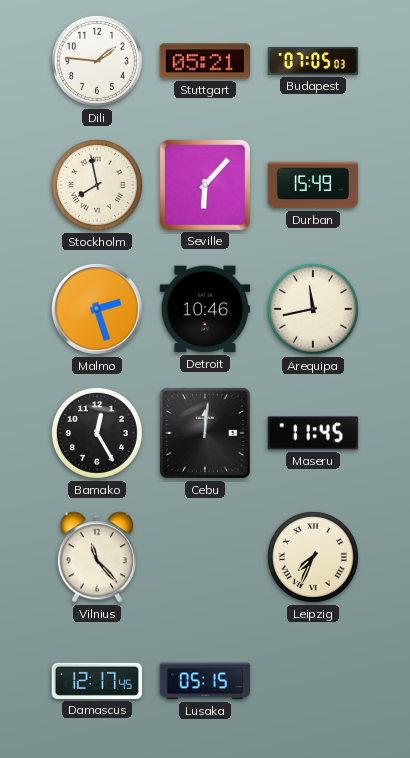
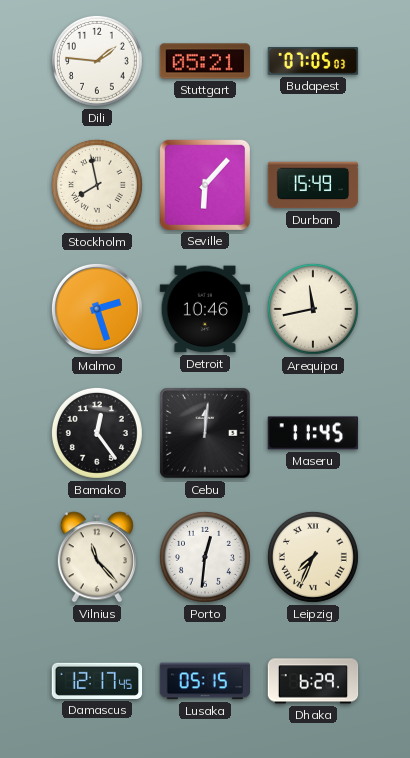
Bamako: 12:25 -> 12:24
Porto: none -> 12:31
Dhaka: none -> 6:29
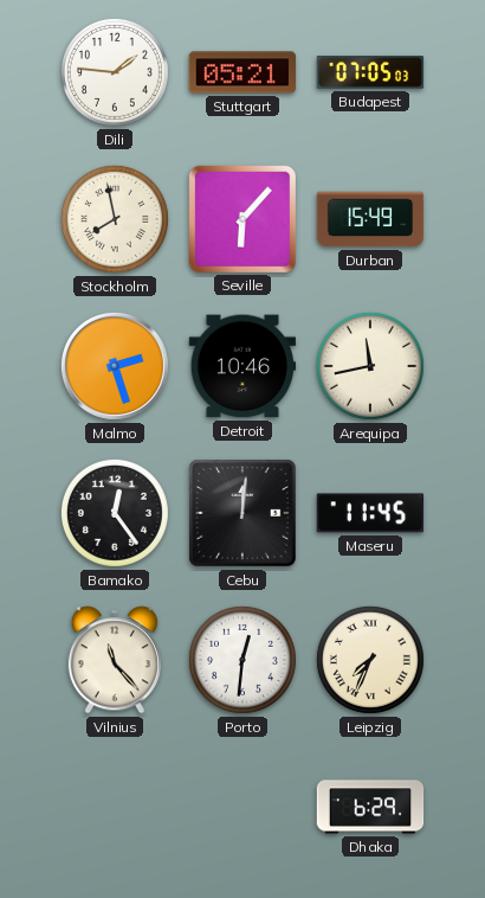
Damascus: 12:17 -> none
Lusaka: 05:15 -> none
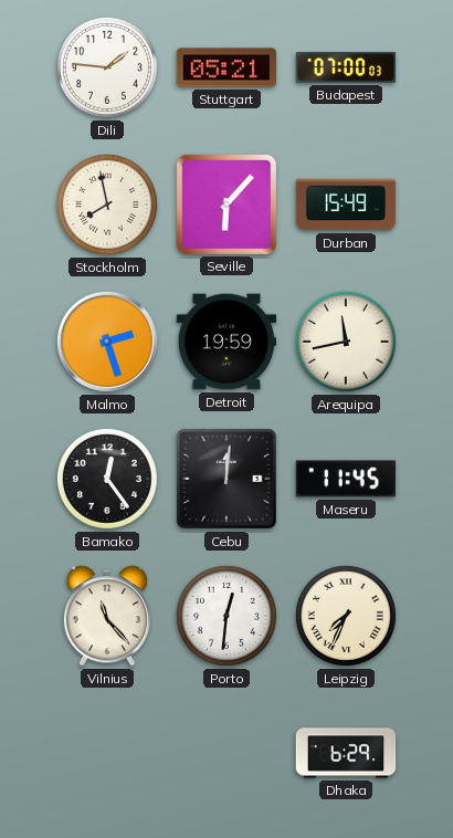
Budapest: 07:05 -> 07:00
Detroit: 10:46 -> 19:59
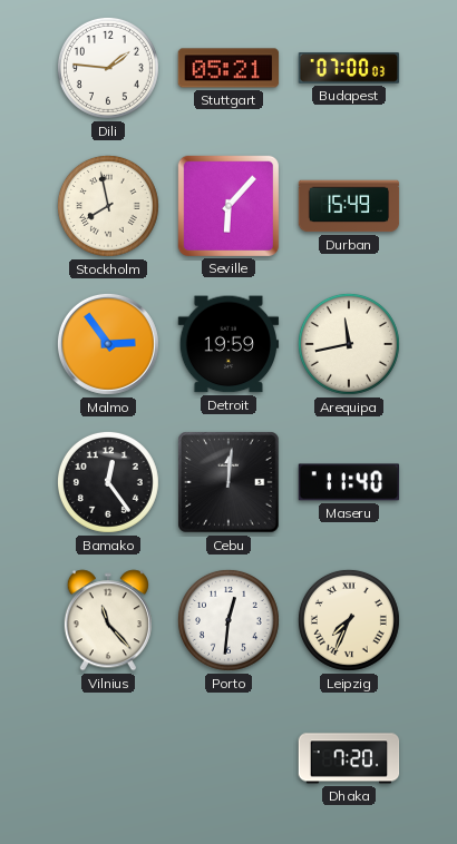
Malmo: 2:27 -> 2:54
Maseru: 11:45 -> 11:40
Dhaka: 6:29 -> 7:20
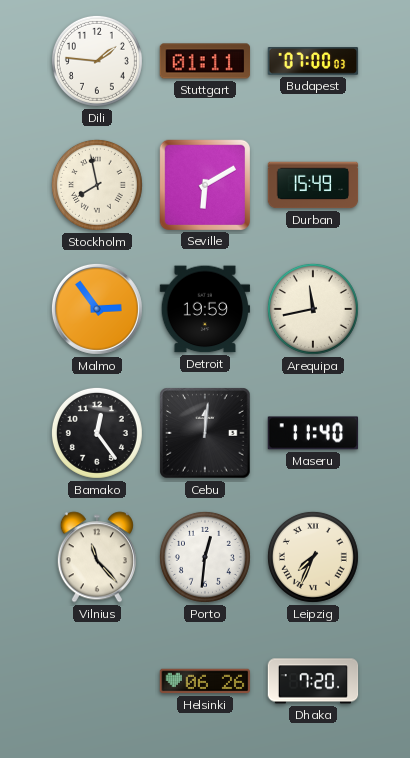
Stuttgart: 05:21 -> 01:11
Seville: 6:07 -> 6:10
Helsinki: none -> 06:26
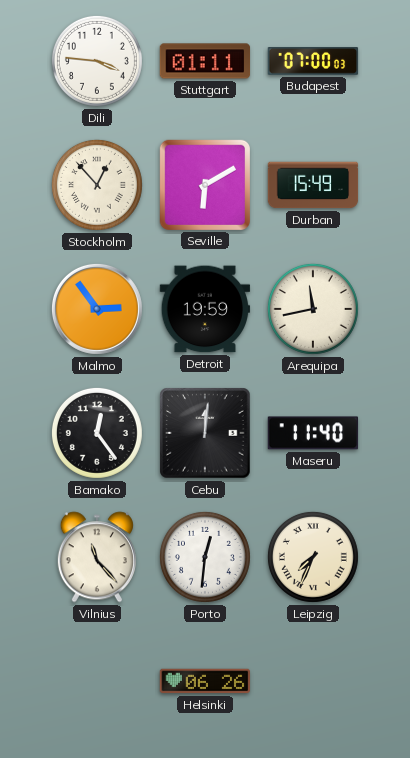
Dili: 1:46 -> 3:46
Stockholm: 7:58 -> 12:53
Dhaka: 7:20 -> none
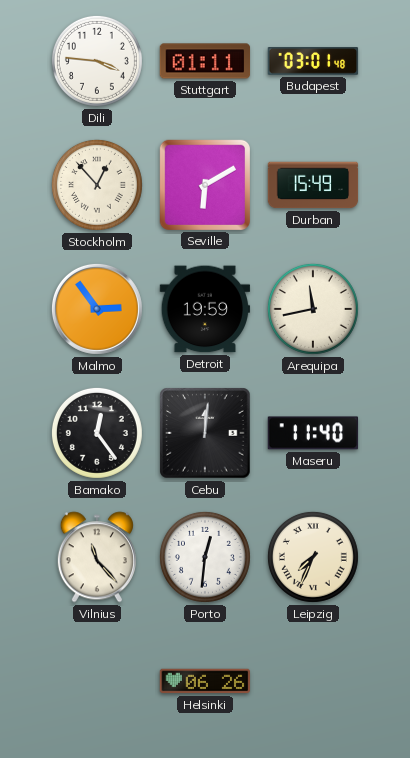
Budapest: 07:00 -> 03:01
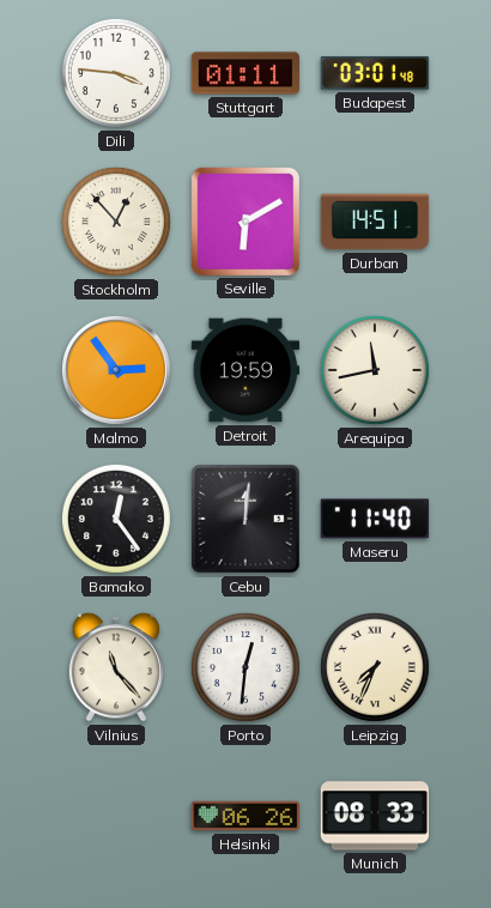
Durban: 15:49 -> 14:51
Munich: none -> 08:33
